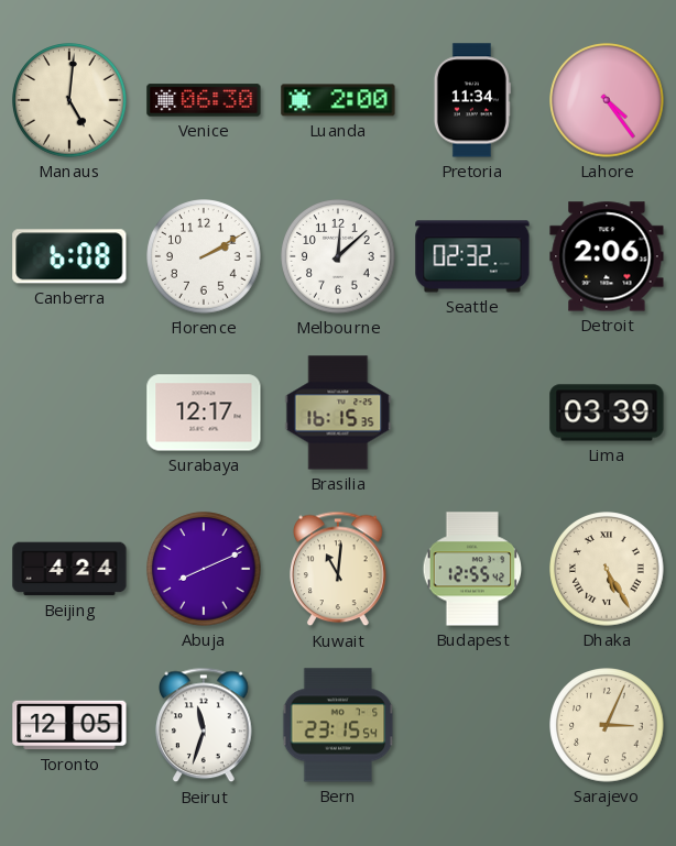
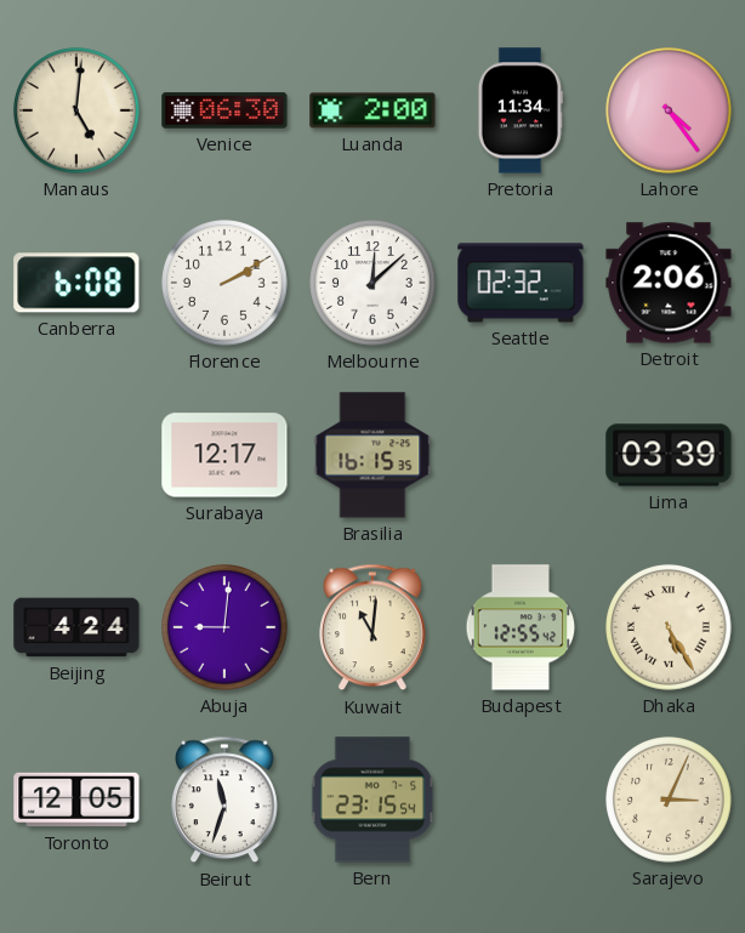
Abuja: 8:11 -> 9:01
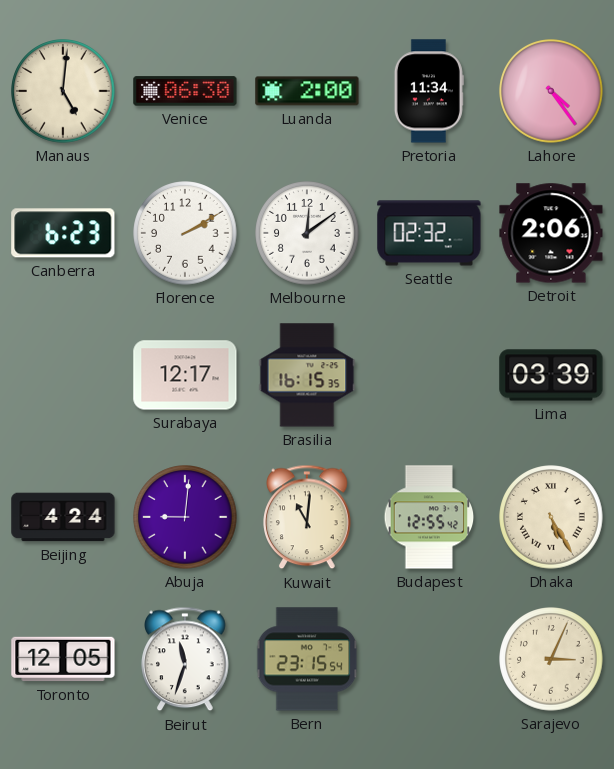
Canberra: 6:08 -> 6:23
Melbourne: 12:08 -> 12:09
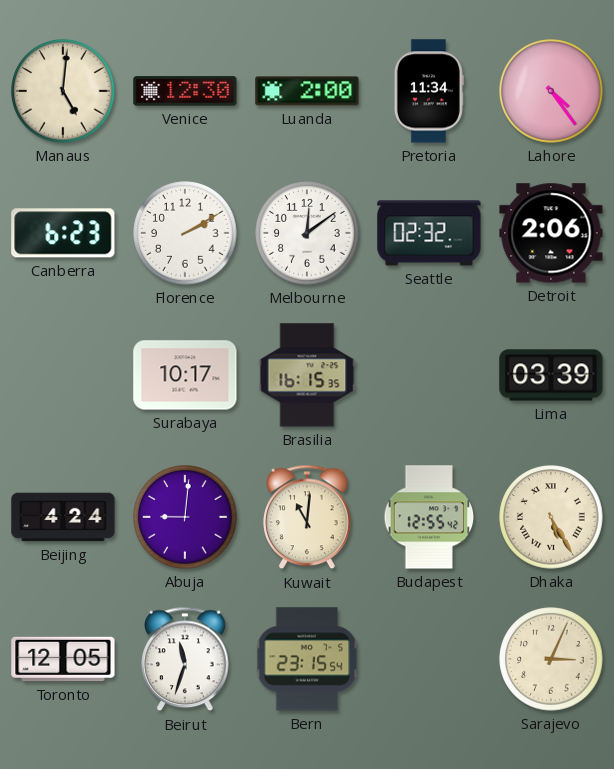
Venice: 06:30 -> 12:30
Surabaya: 12:17 -> 10:17
